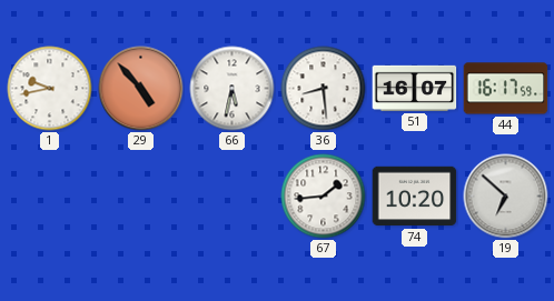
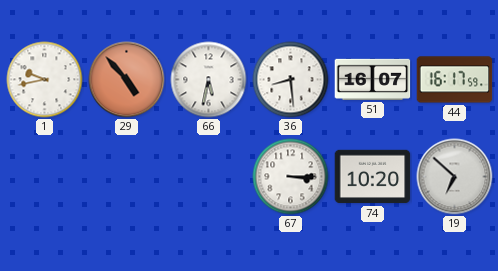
67: 1:44 -> 3:15
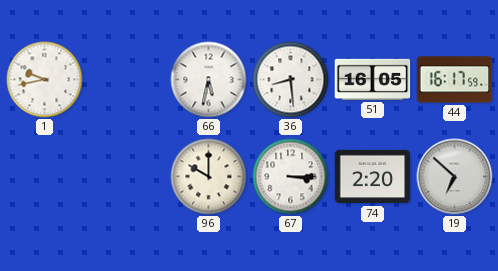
29: 4:53 -> none
51: 16:07 -> 16:05
96: none -> 10:00
74: 10:20 -> 2:20
